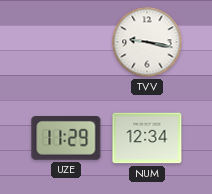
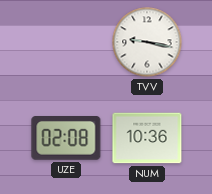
UZE: 11:29 -> 02:08
NUM: 12:34 -> 10:36
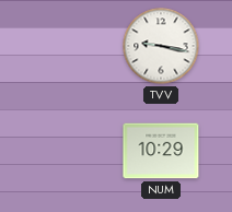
UZE: 02:08 -> none
NUM: 10:36 -> 10:29
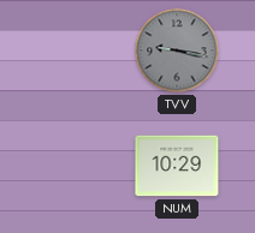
TVV dial: white -> grey
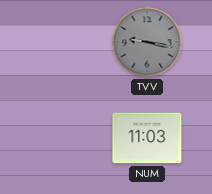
NUM: 10:29 -> 11:03
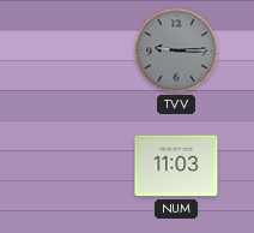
TVV: 9:17 -> 9:15
